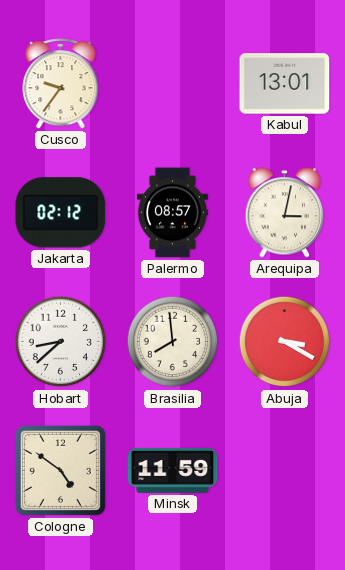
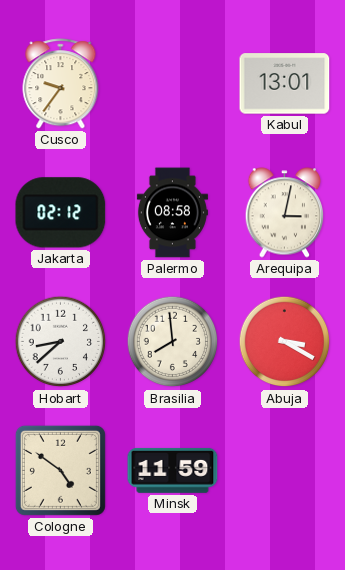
Palermo: 08:57 -> 08:58
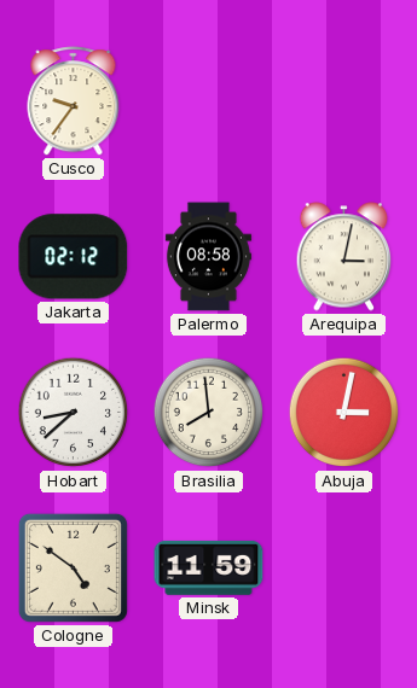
Kabul: 13:01 -> none
Abuja: 3:20 -> 3:02
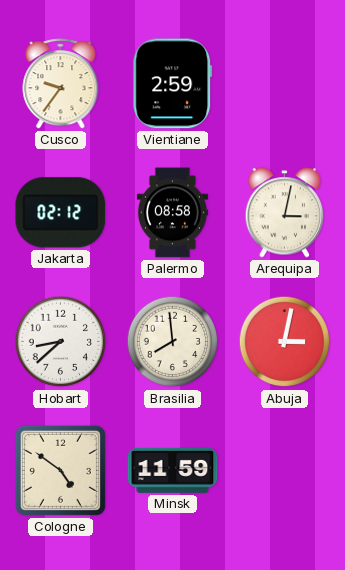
Vientiane: none -> 2:59
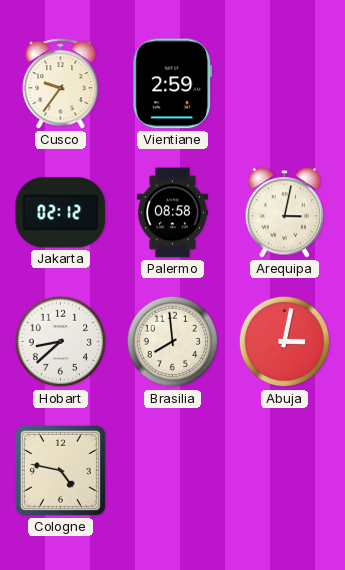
Cologne: 4:51 -> 4:47
Minsk: 11:59 -> none
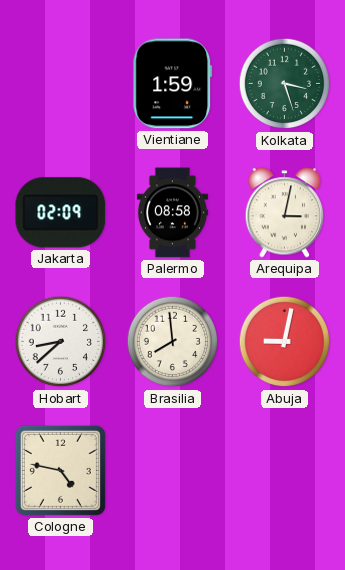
Cusco: 9:36 -> none
Vientiane: 2:59 -> 1:59
Kolkata: none -> 3:27
Jakarta: 02:12 -> 02:09
Abuja: 3:02 -> 9:02
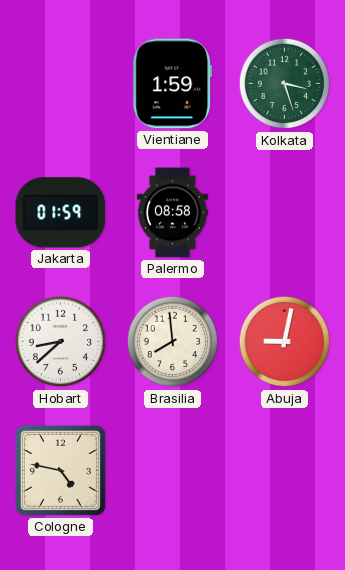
Jakarta: 02:09 -> 01:59
Arequipa: 3:02 -> none
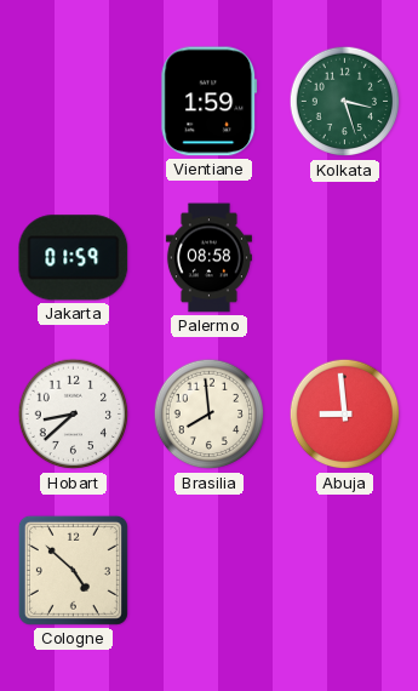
Abuja: 9:02 -> 8:59
Cologne: 4:47 -> 4:52
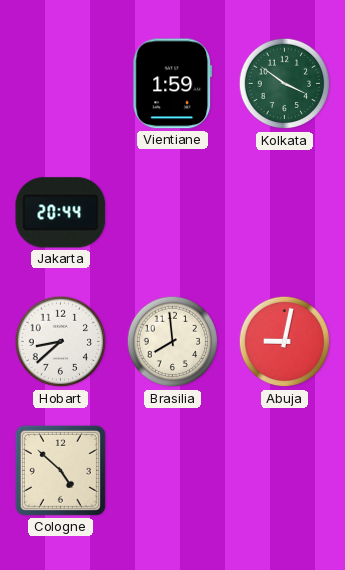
Kolkata: 3:27 -> 3:51
Jakarta: 01:59 -> 20:44
Palermo: 08:58 -> none
Abuja: 8:59 -> 9:02
